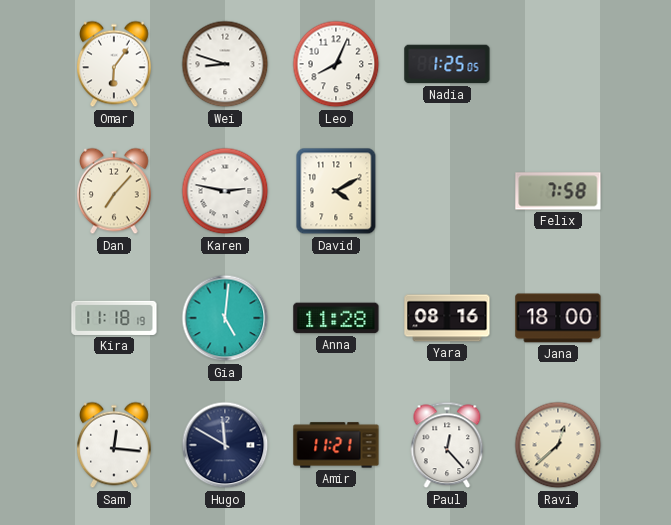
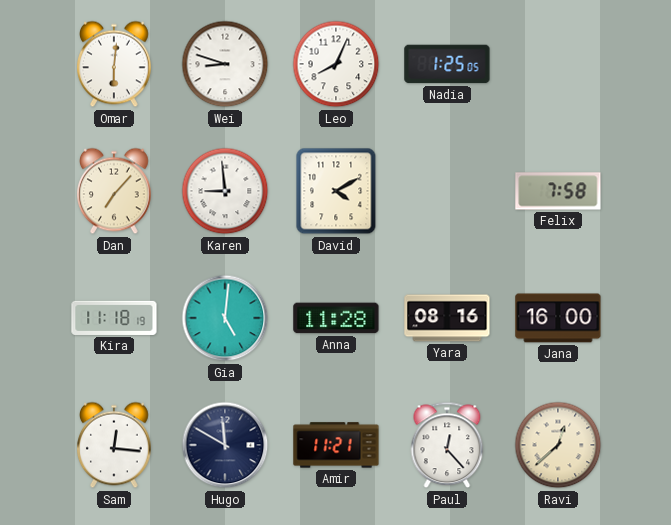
Omar: 6:06 -> 6:01
Karen: 2:47 -> 8:59
Jana: 18:00 -> 16:00
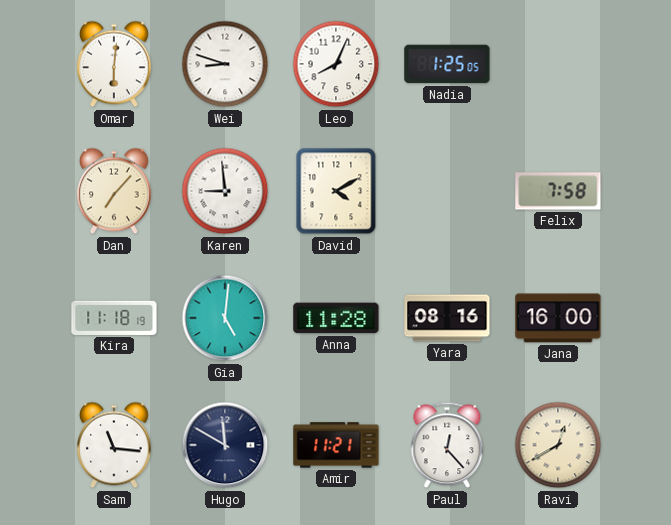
Sam: 12:16 -> 11:16
Ravi: 12:38 -> 12:40
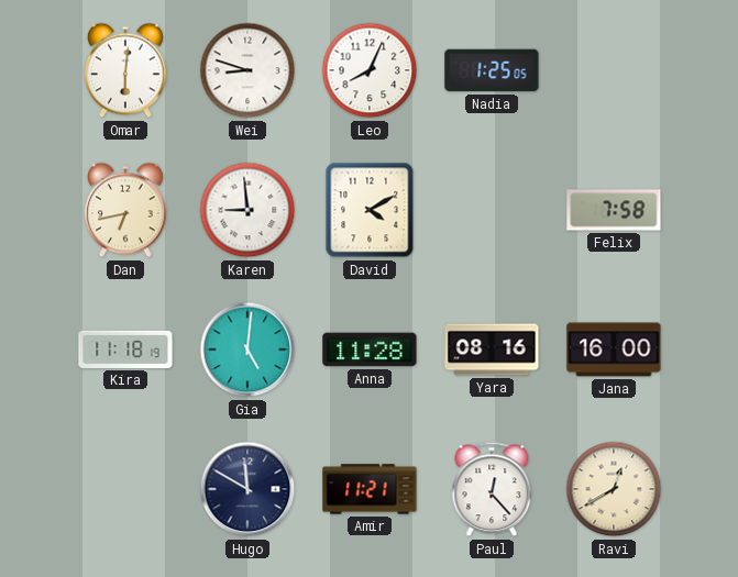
Dan: 7:07 -> 6:43
Sam: 11:16 -> none
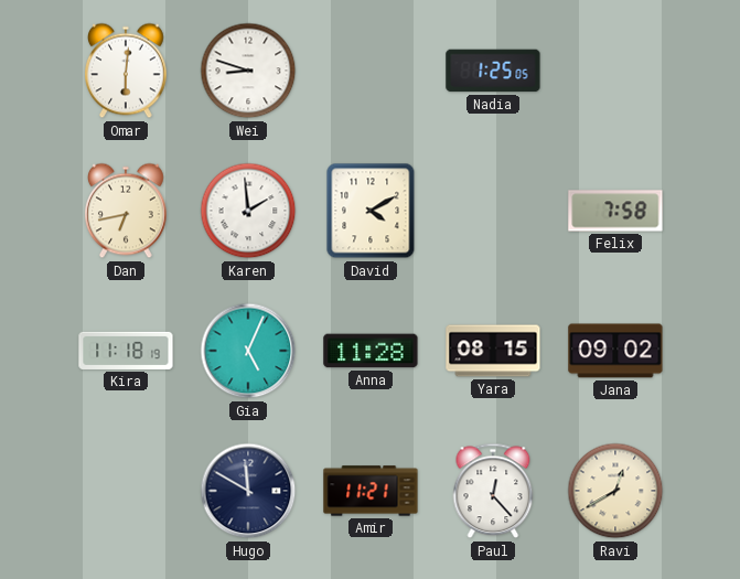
Leo: 8:04 -> none
Karen: 8:59 -> 1:59
Gia: 5:01 -> 5:04
Yara: 08:16 -> 08:15
Jana: 16:00 -> 09:02
